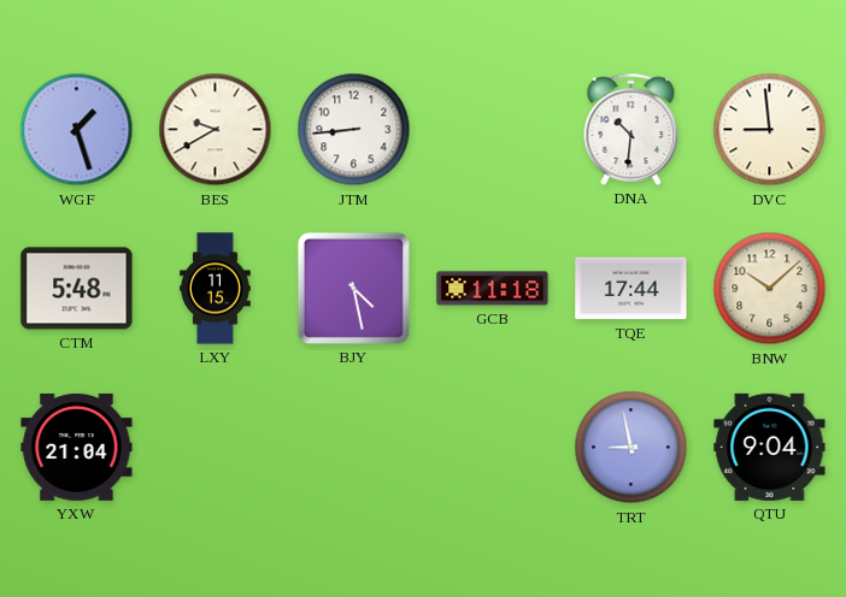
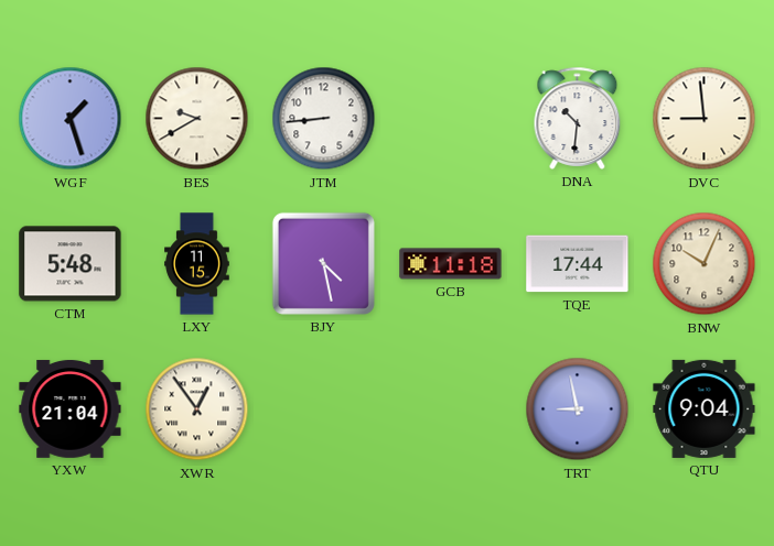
BNW: 10:08 -> 10:04
XWR: none -> 12:54
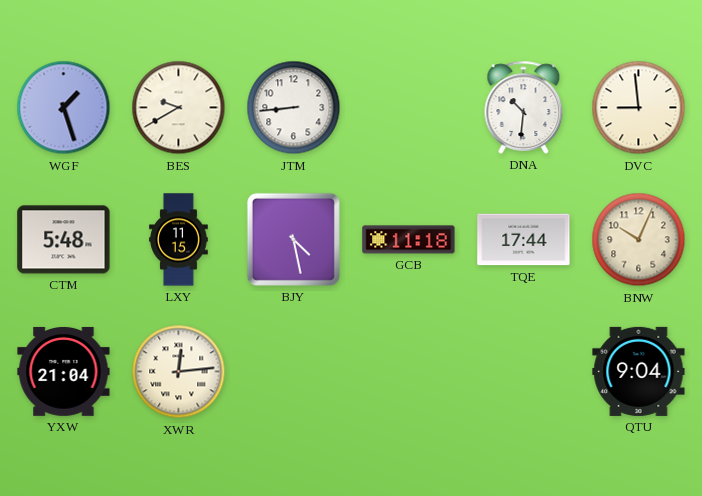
XWR: 12:54 -> 12:14
TRT: 8:58 -> none
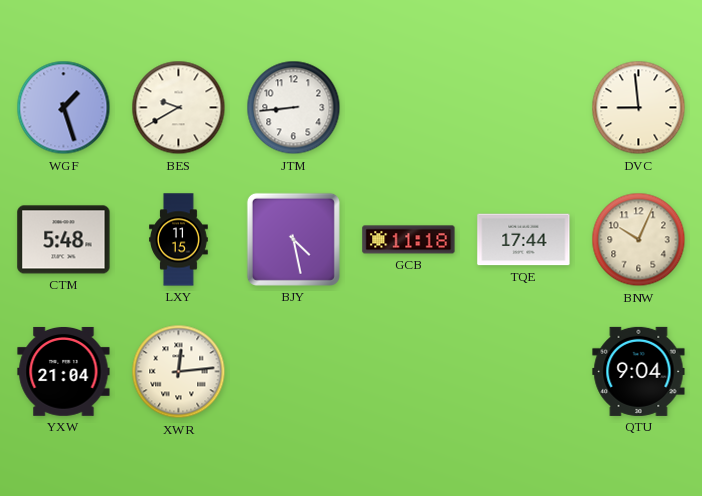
DNA: 10:31 -> none
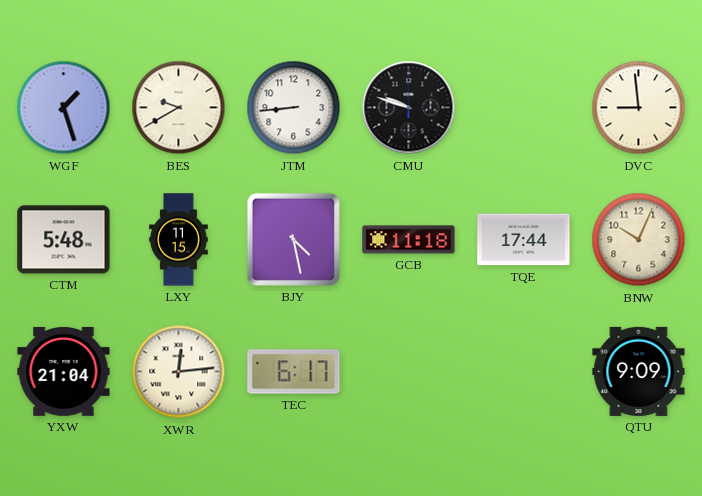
CMU: none -> 9:48
TEC: none -> 6:17
QTU: 9:04 -> 9:09
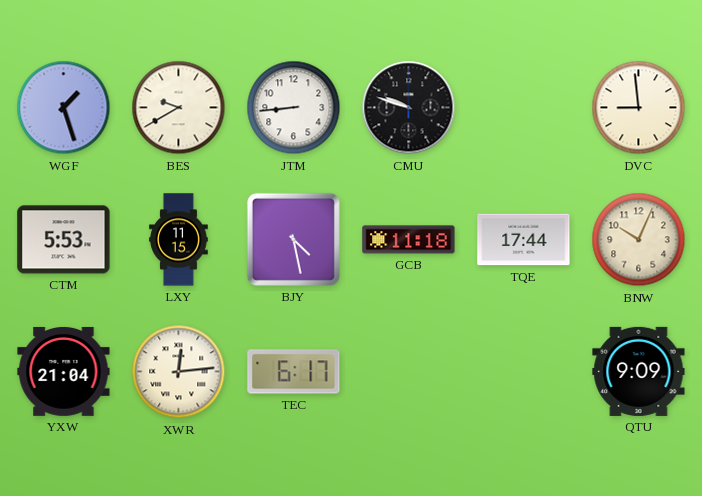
CTM: 5:48 -> 5:53
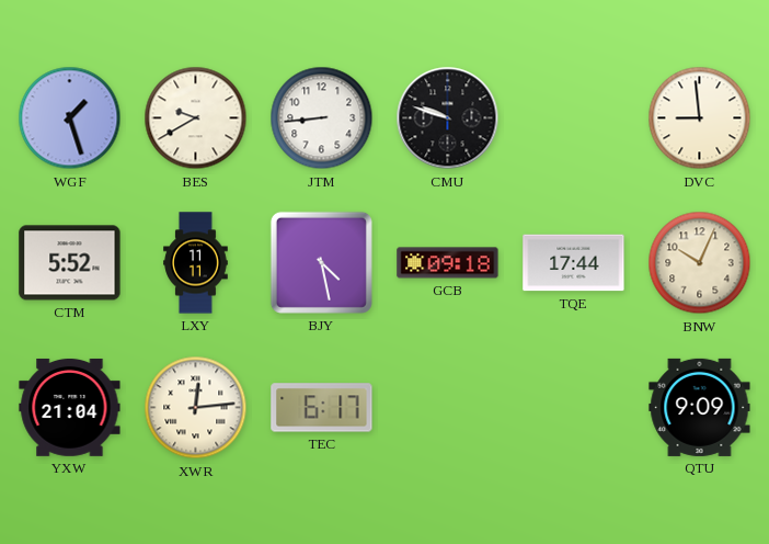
CTM: 5:53 -> 5:52
LXY: 11:15 -> 11:11
GCB: 11:18 -> 09:18
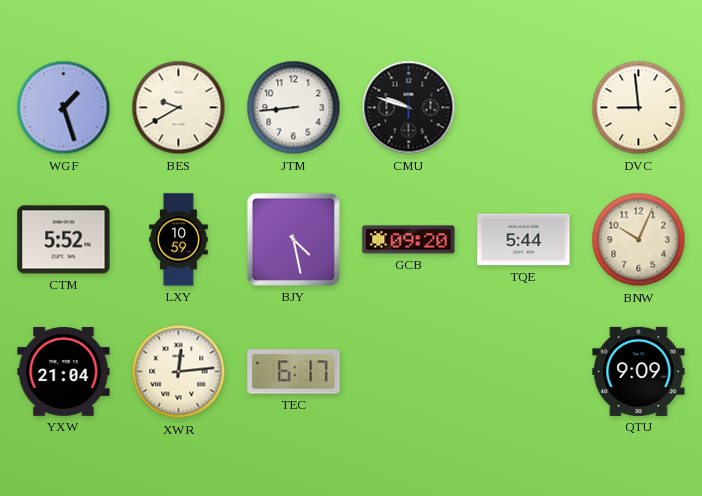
LXY: 11:11 -> 10:59
GCB: 09:18 -> 09:20
TQE: 17:44 -> 5:44
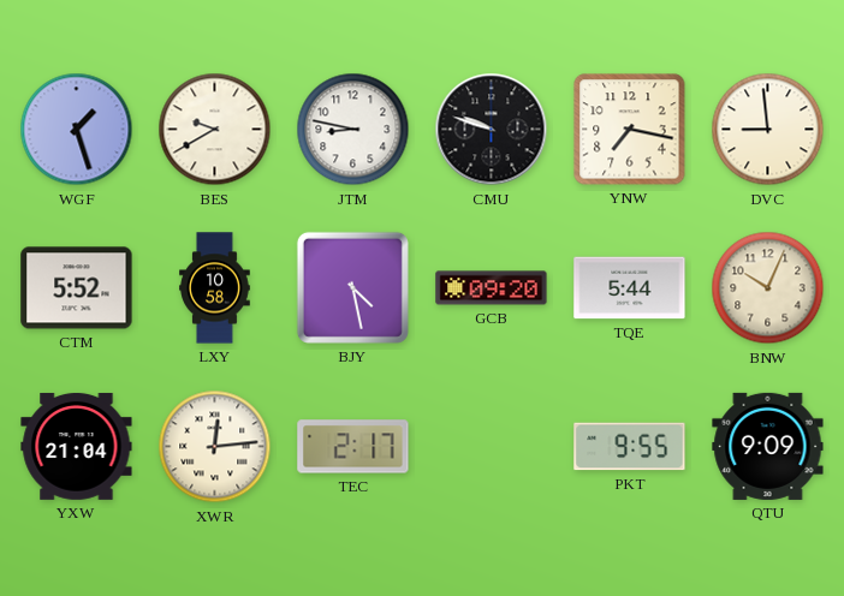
JTM: 8:44 -> 8:47
YNW: none -> 7:17
LXY: 10:59 -> 10:58
TEC: 6:17 -> 2:17
PKT: none -> 9:55
